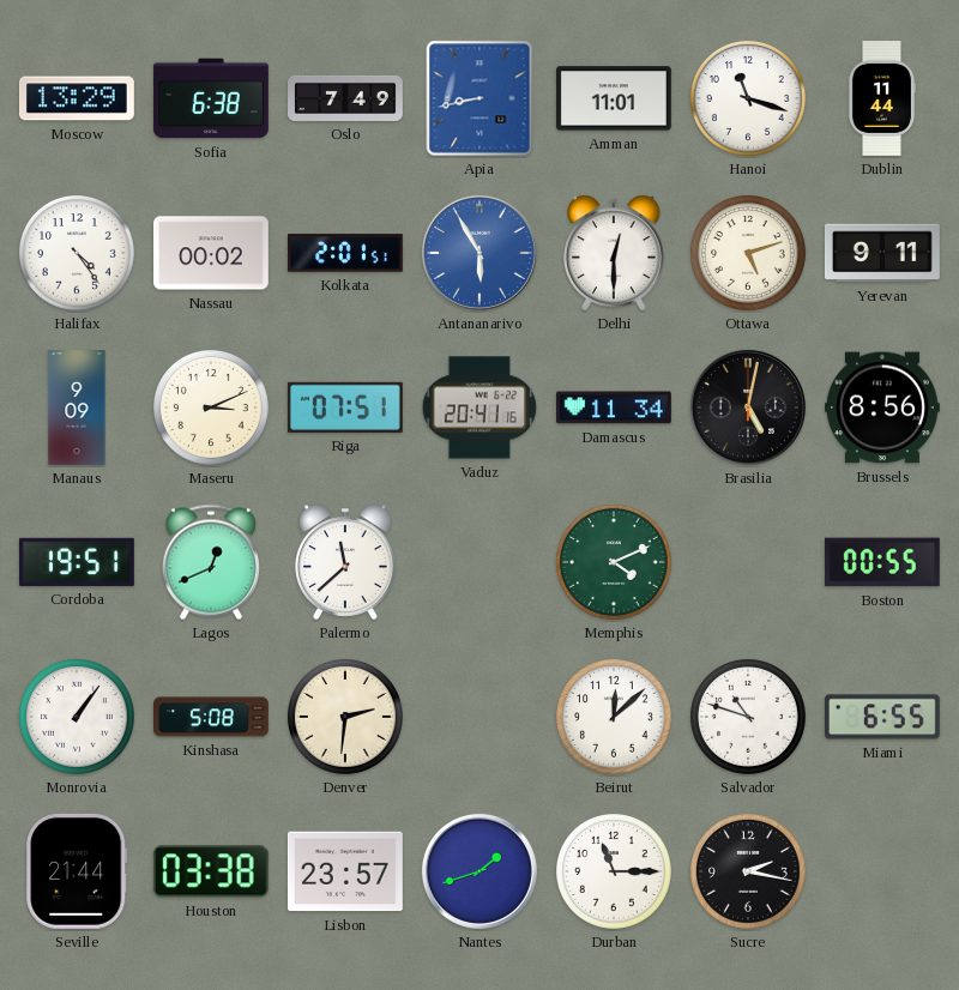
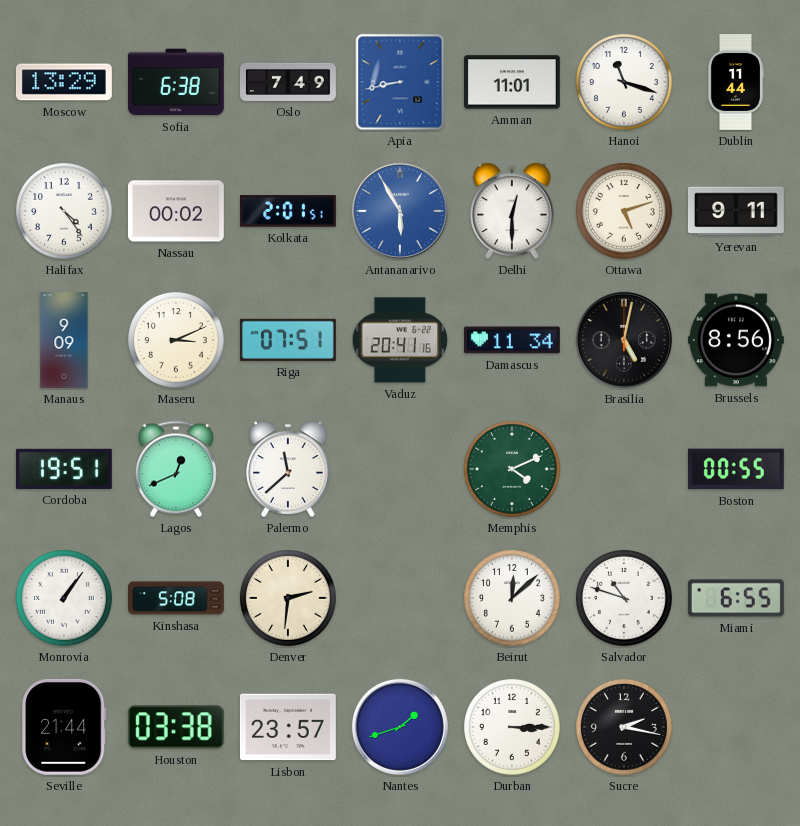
Durban: 11:15 -> 3:15
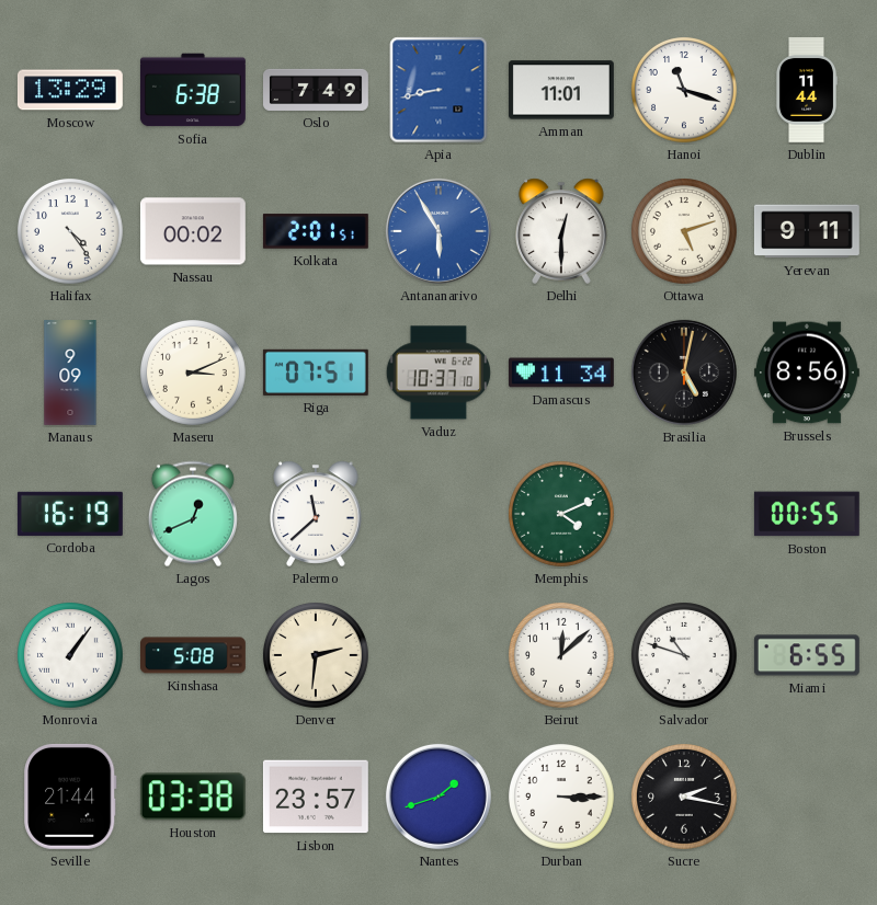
Vaduz: 20:41 -> 10:37
Cordoba: 19:51 -> 16:19
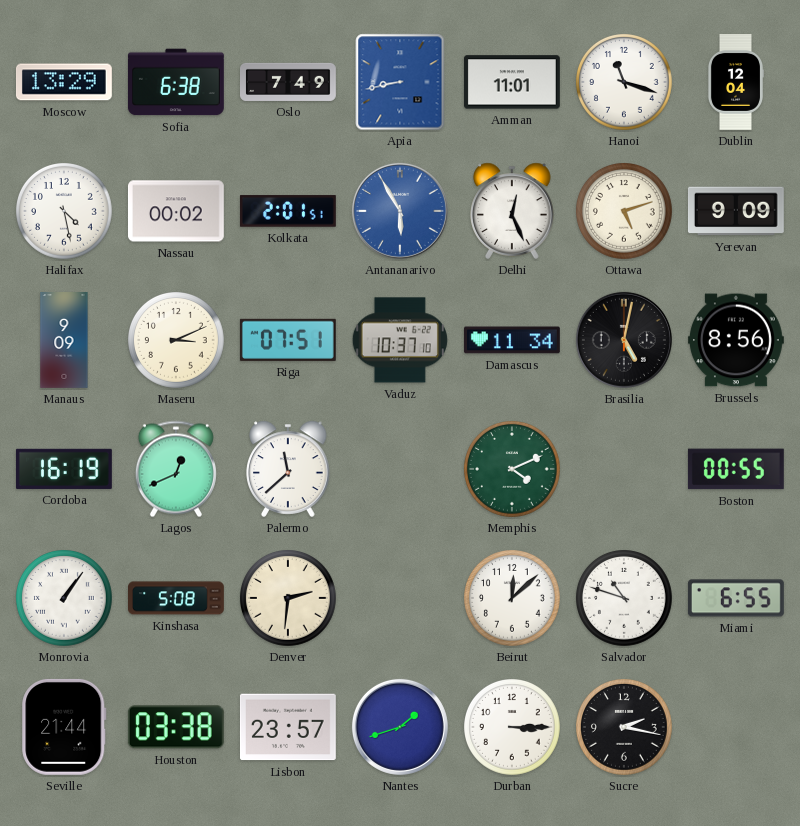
Dublin: 11:44 -> 12:04
Halifax: 4:24 -> 4:28
Delhi: 12:30 -> 12:26
Yerevan: 9:11 -> 9:09
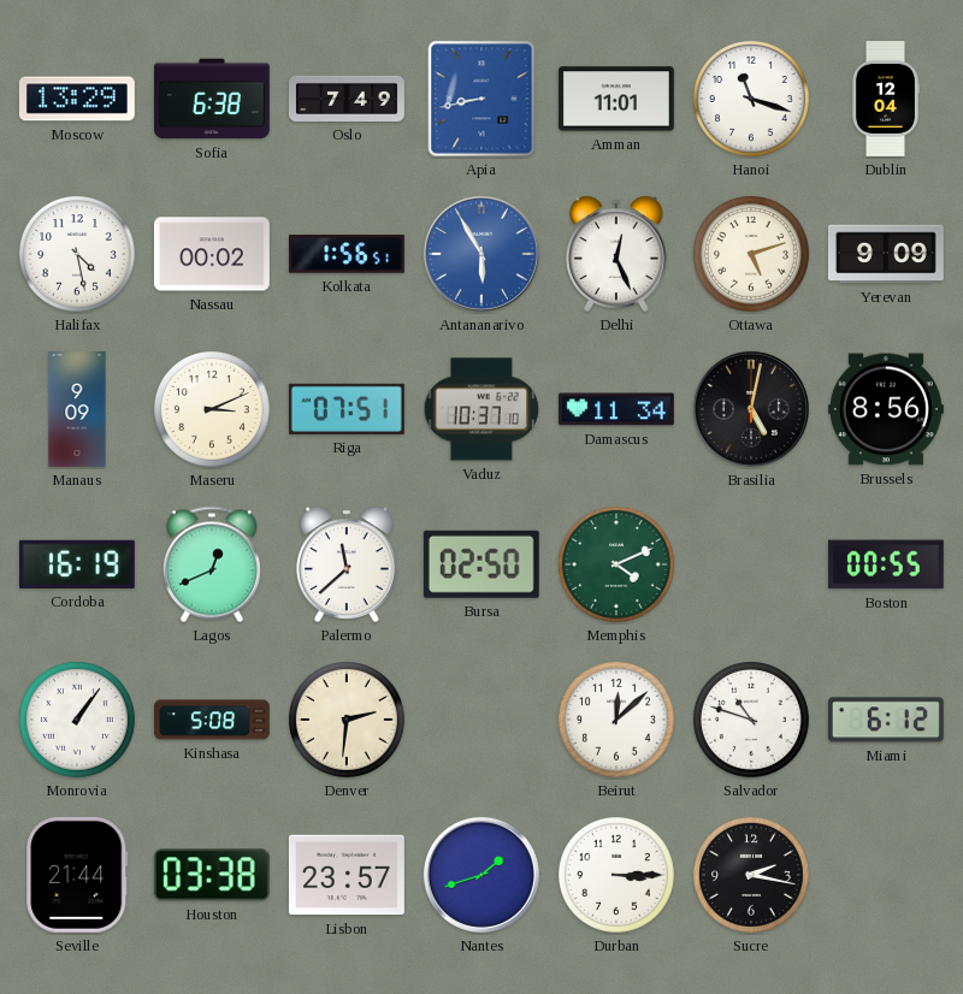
Kolkata: 2:01 -> 1:56
Bursa: none -> 02:50
Miami: 6:55 -> 6:12
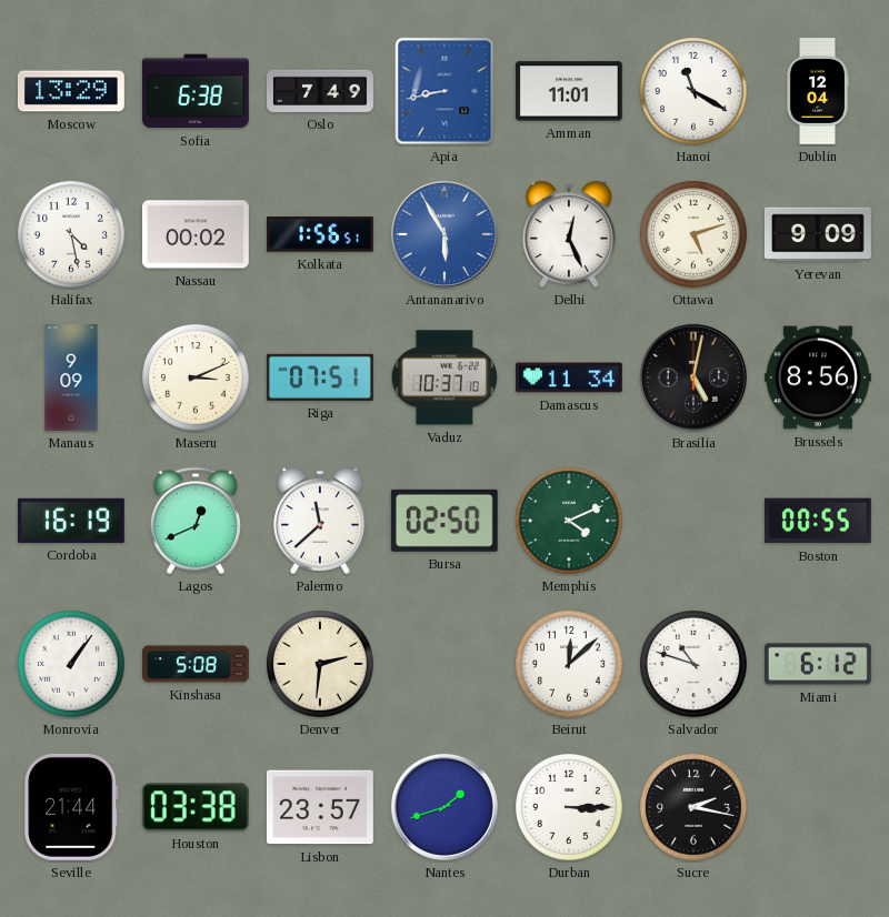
Hanoi: 11:18 -> 11:20
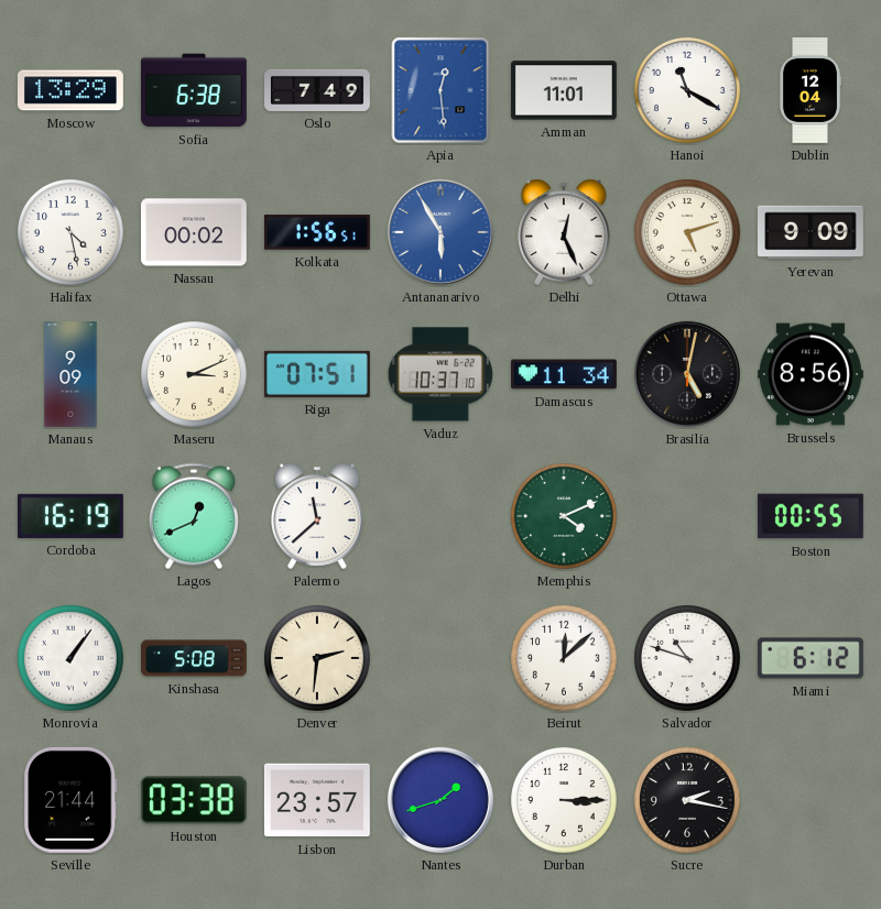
Apia: 8:43 -> 12:29
Bursa: 02:50 -> none
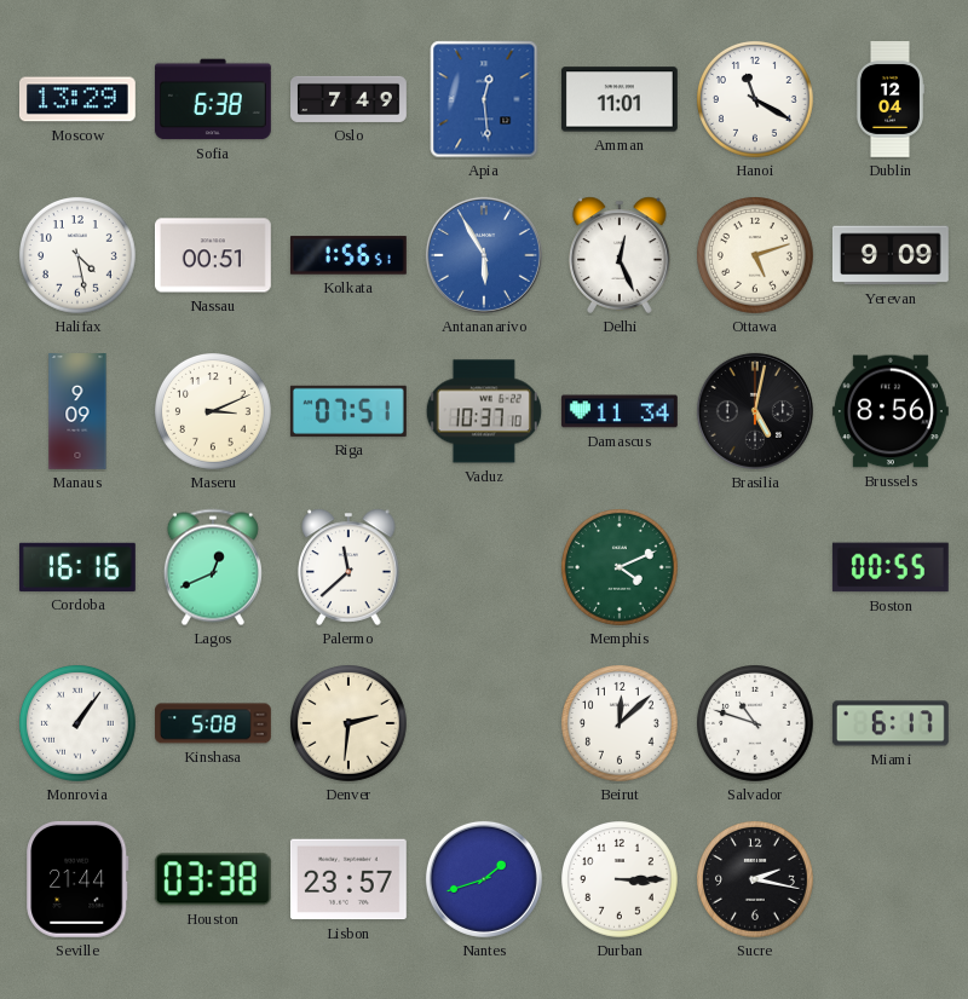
Nassau: 00:02 -> 00:51
Cordoba: 16:19 -> 16:16
Miami: 6:12 -> 6:17
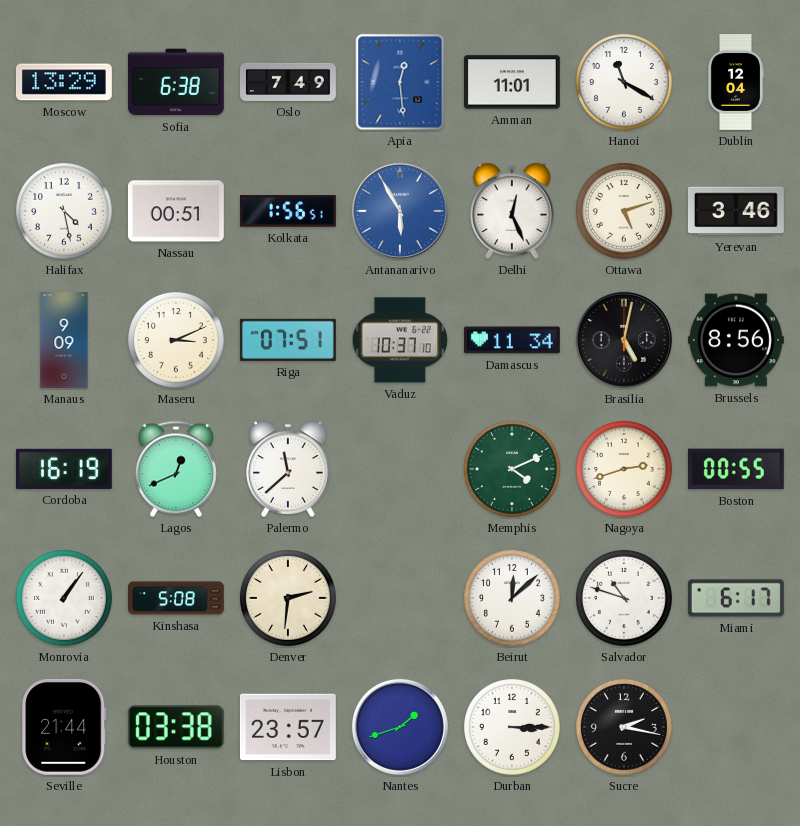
Yerevan: 9:09 -> 3:46
Cordoba: 16:16 -> 16:19
Nagoya: none -> 2:42
